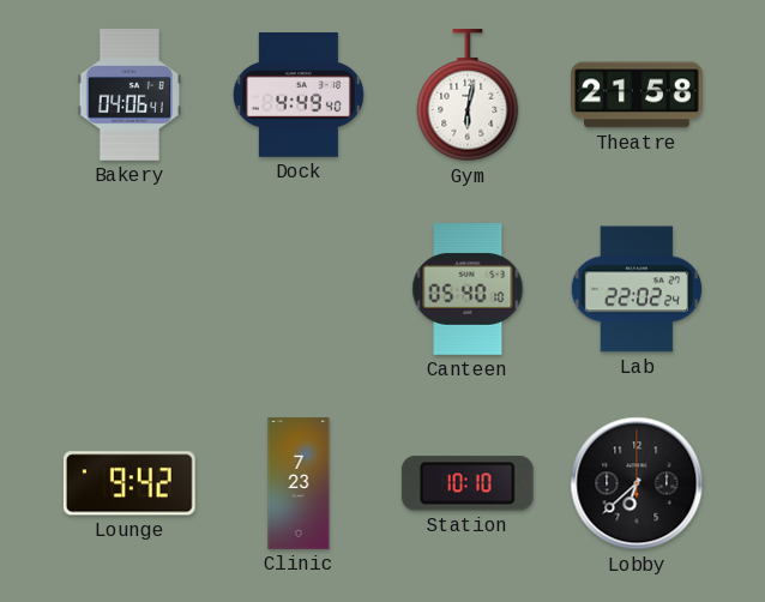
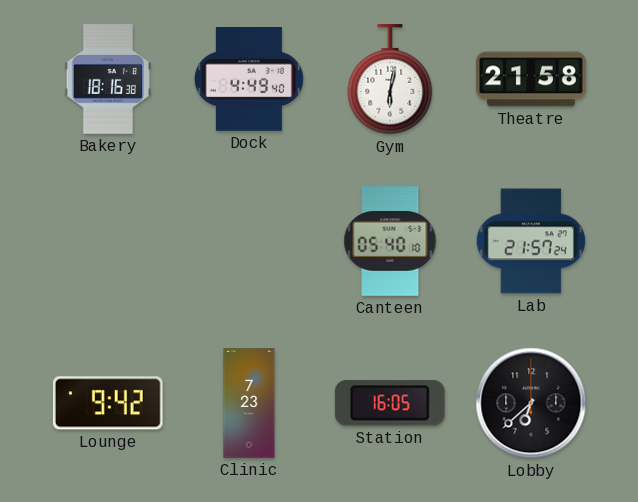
Bakery: 04:06 -> 18:16
Lab: 22:02 -> 21:57
Station: 10:10 -> 16:05
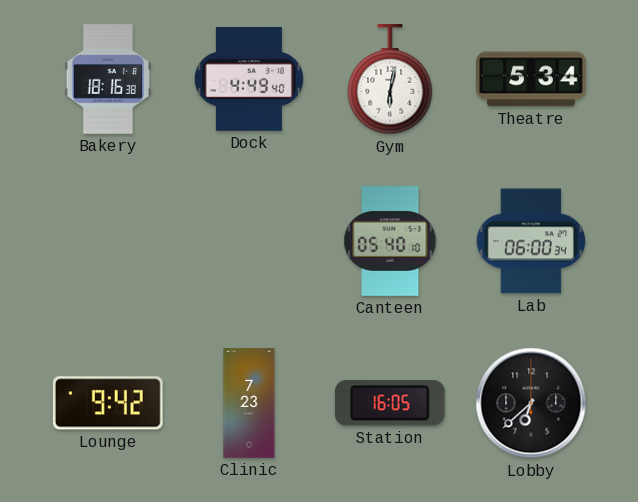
Theatre: 21:58 -> 5:34
Lab: 21:57 -> 06:00
